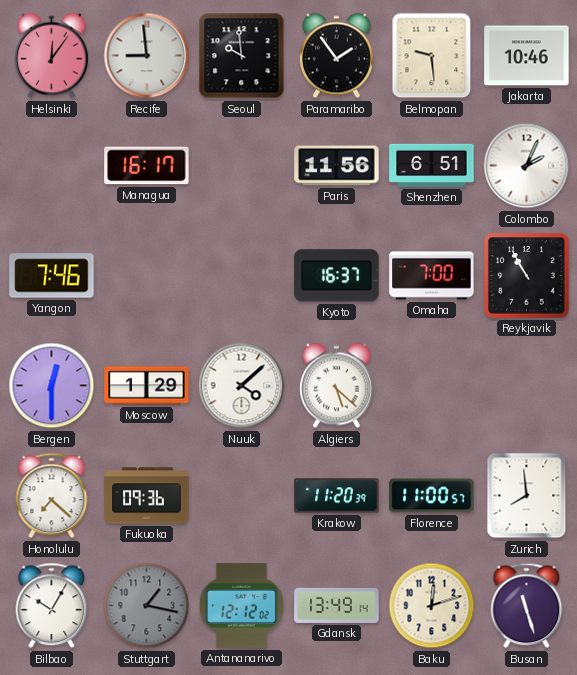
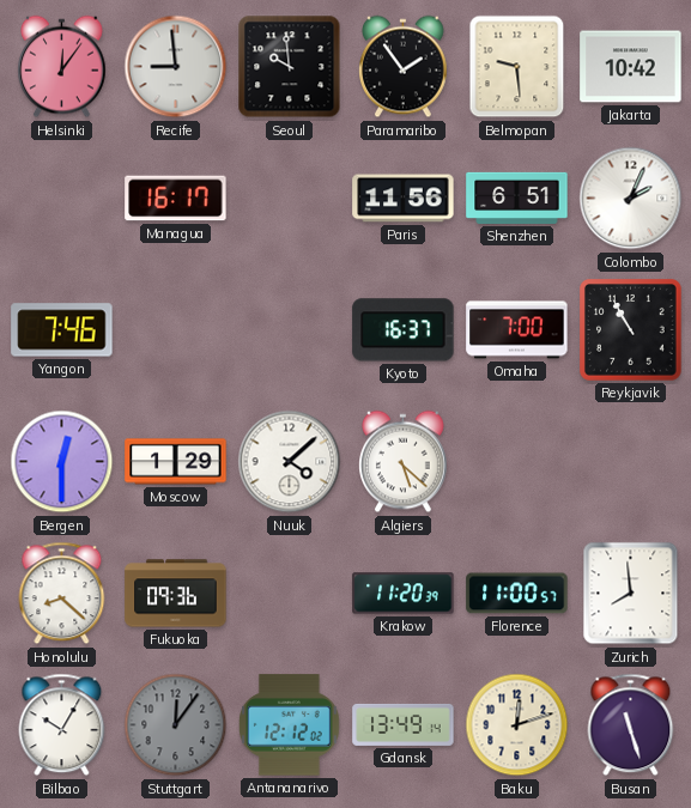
Jakarta: 10:46 -> 10:42
Honolulu: 7:22 -> 8:22
Stuttgart: 1:17 -> 12:06
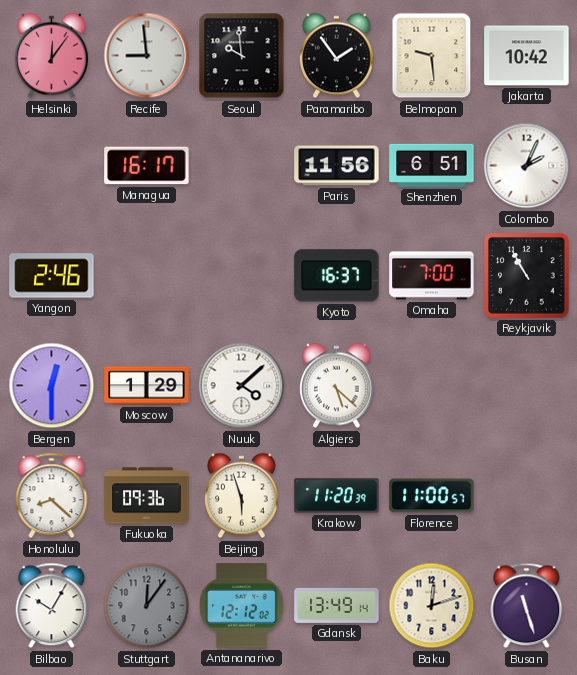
Yangon: 7:46 -> 2:46
Beijing: none -> 5:57
Zurich: 7:59 -> none
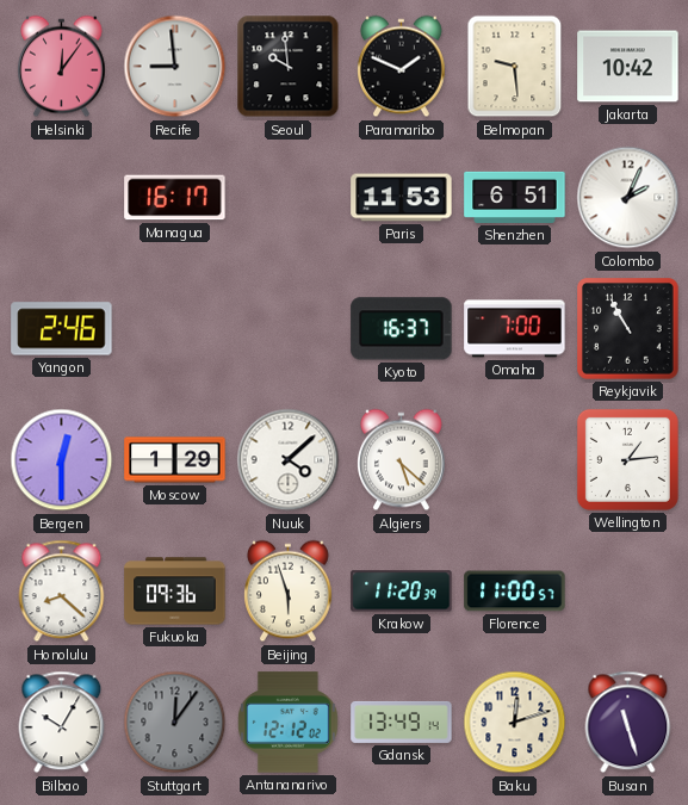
Paramaribo: 1:54 -> 1:49
Paris: 11:56 -> 11:53
Wellington: none -> 1:14
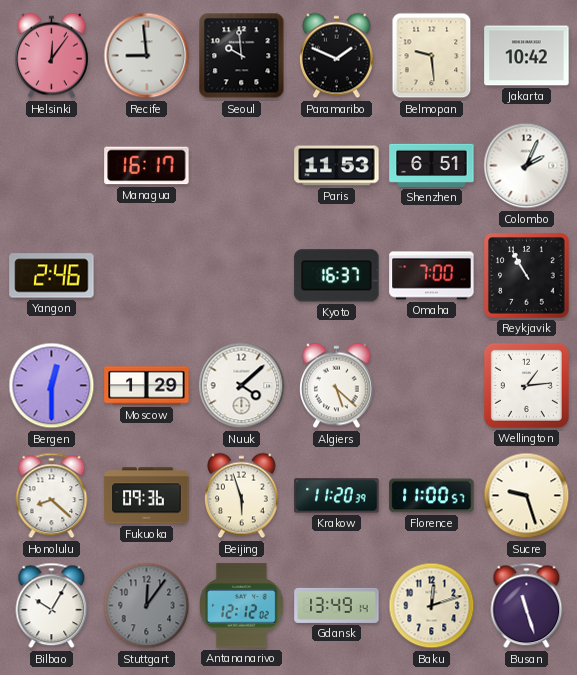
Sucre: none -> 9:27
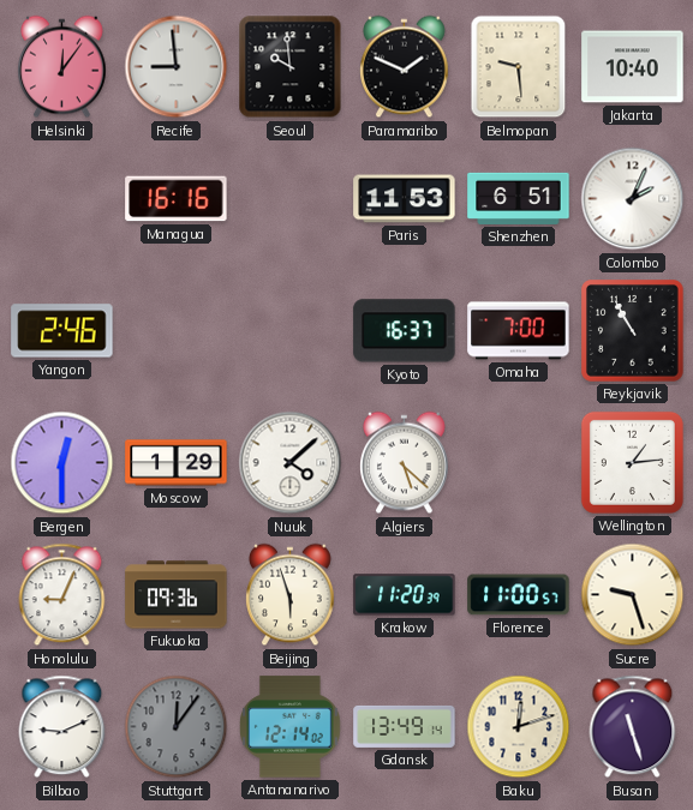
Jakarta: 10:42 -> 10:40
Managua: 16:17 -> 16:16
Honolulu: 8:22 -> 9:04
Bilbao: 10:05 -> 9:11
Antananarivo: 12:12 -> 12:14
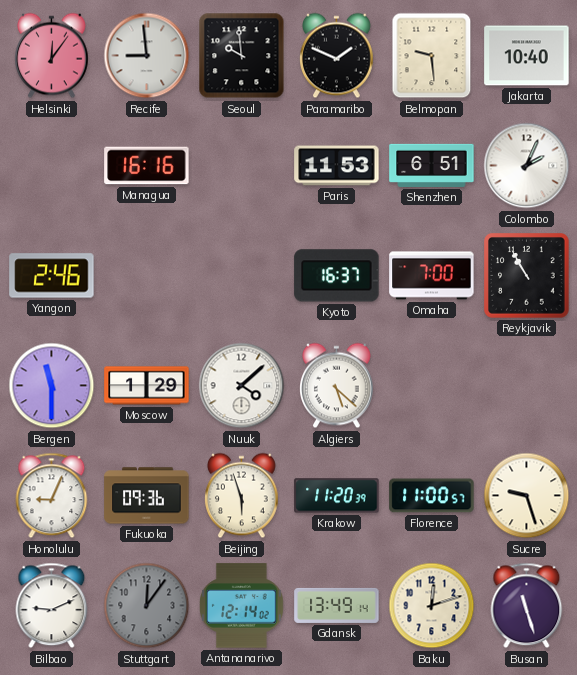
Bergen: 12:30 -> 11:30
Wellington: 1:14 -> none
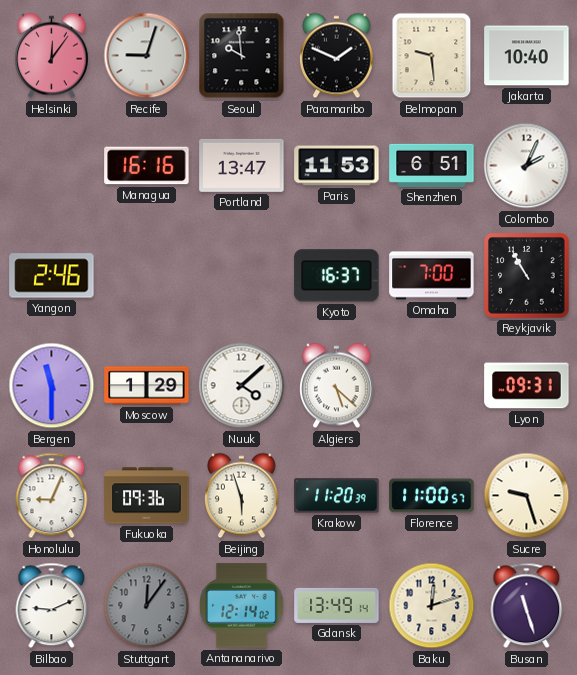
Recife: 8:59 -> 9:03
Portland: none -> 13:47
Lyon: none -> 09:31
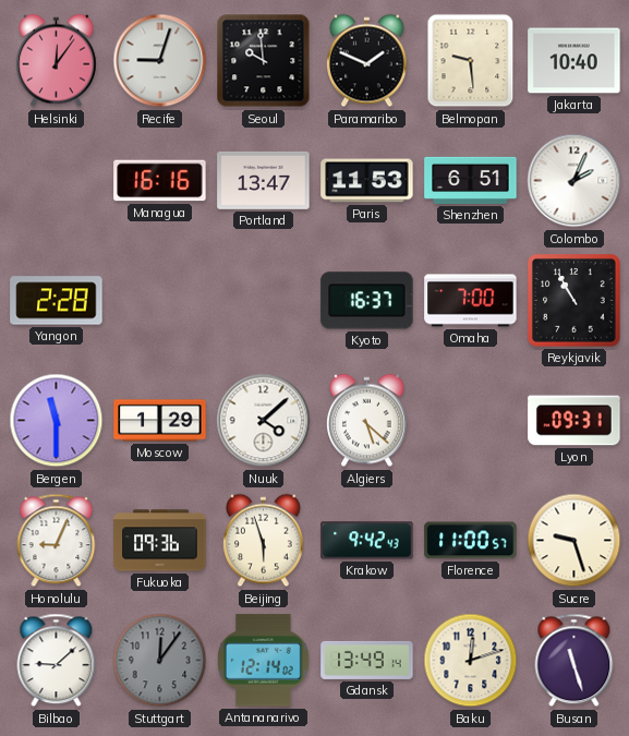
Yangon: 2:46 -> 2:28
Krakow: 11:20 -> 9:42
Bilbao: 9:11 -> 9:08
